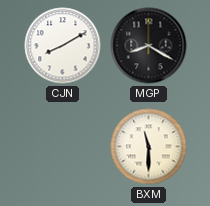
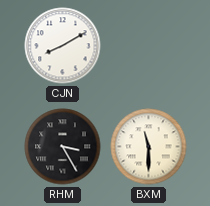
MGP: 8:20 -> none
RHM: none -> 3:25
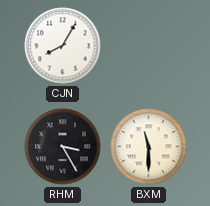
CJN: 8:10 -> 8:05
